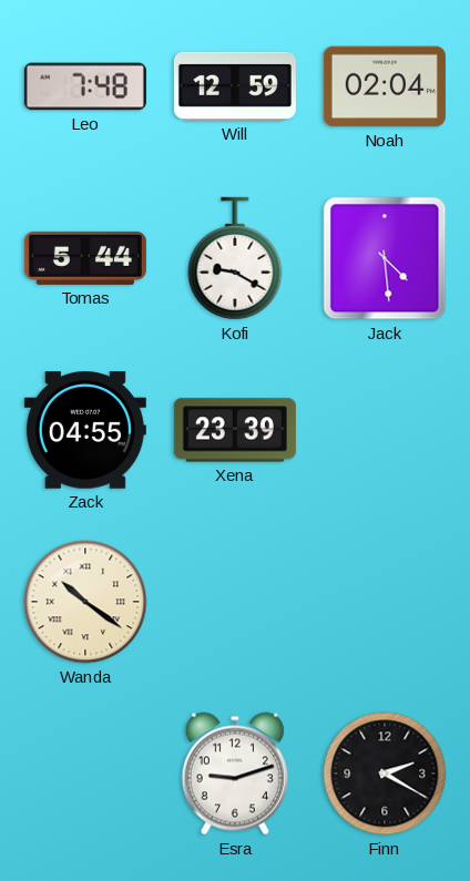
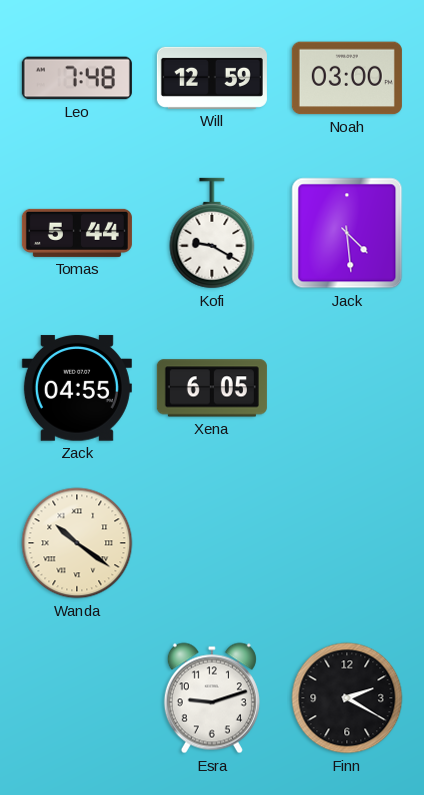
Noah: 02:04 -> 03:00
Xena: 23:39 -> 6:05
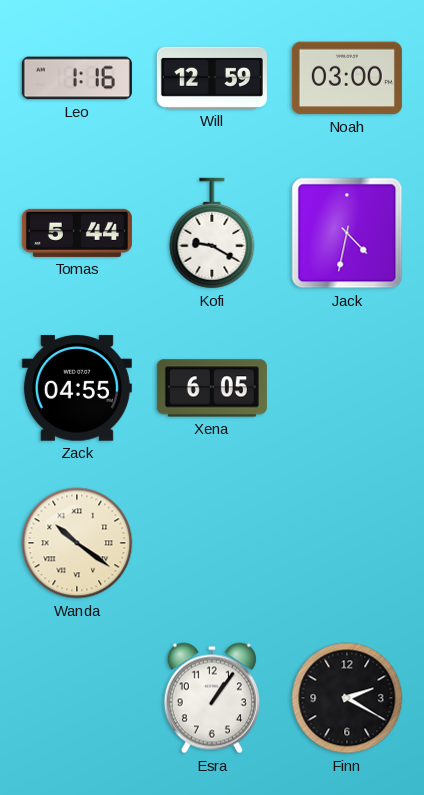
Leo: 7:48 -> 1:16
Jack: 4:29 -> 4:32
Esra: 9:12 -> 1:06
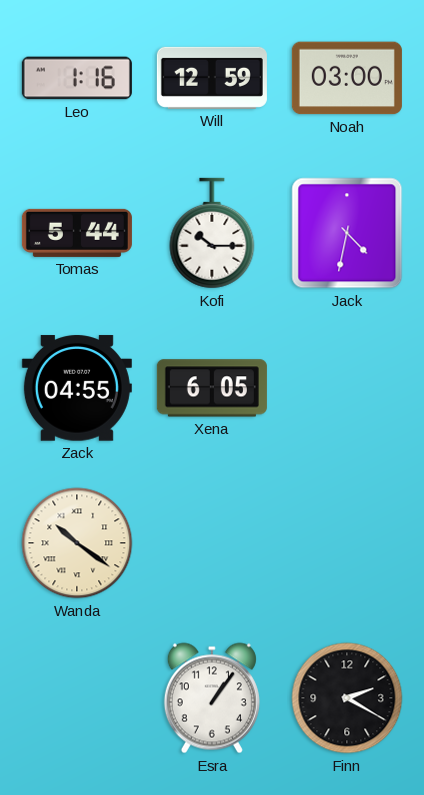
Kofi: 9:20 -> 10:15
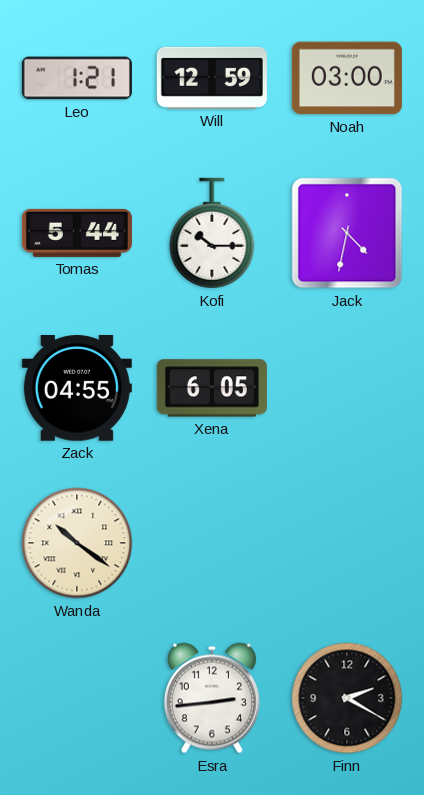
Leo: 1:16 -> 1:21
Esra: 1:06 -> 2:44
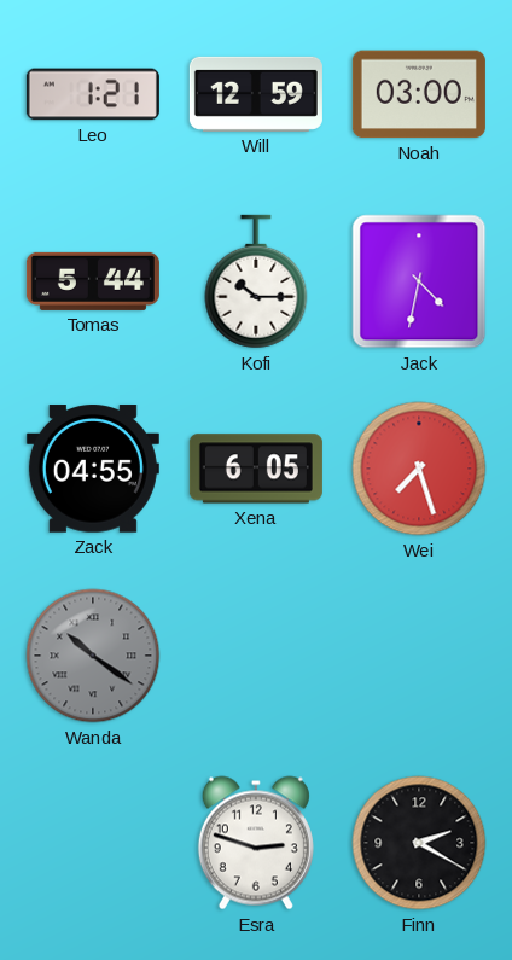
Wei: none -> 7:27
Wanda dial: cream -> grey
Esra: 2:44 -> 2:48
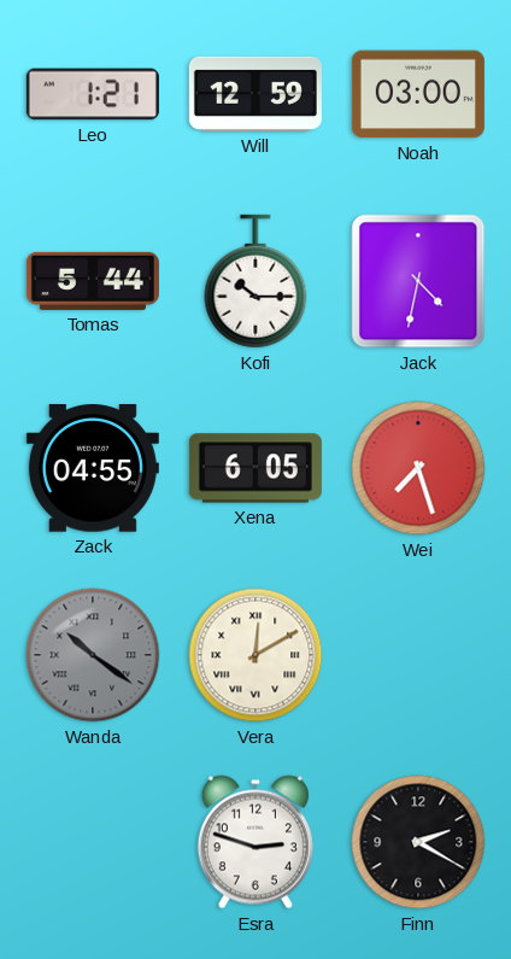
Vera: none -> 12:10
